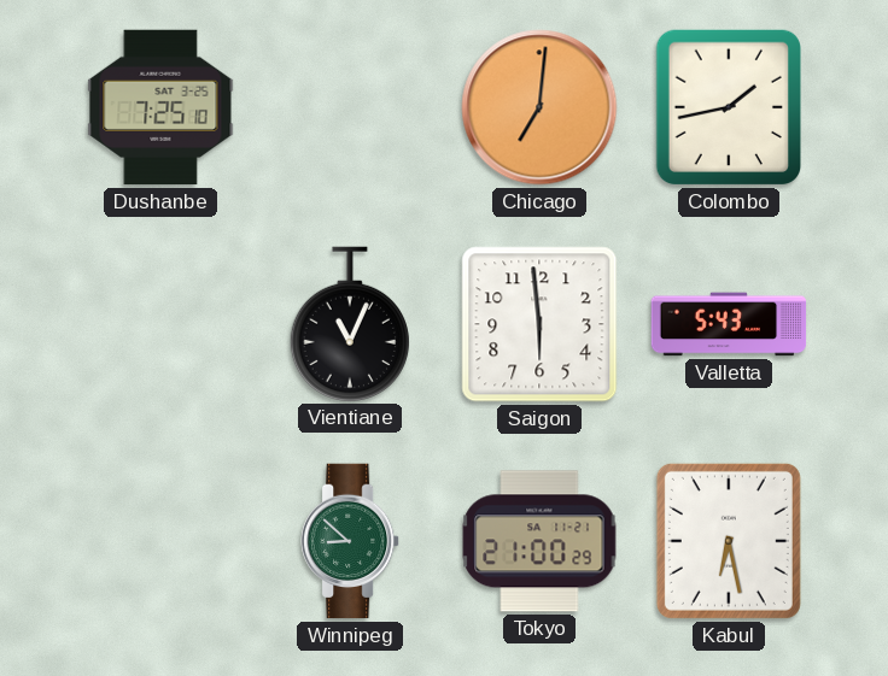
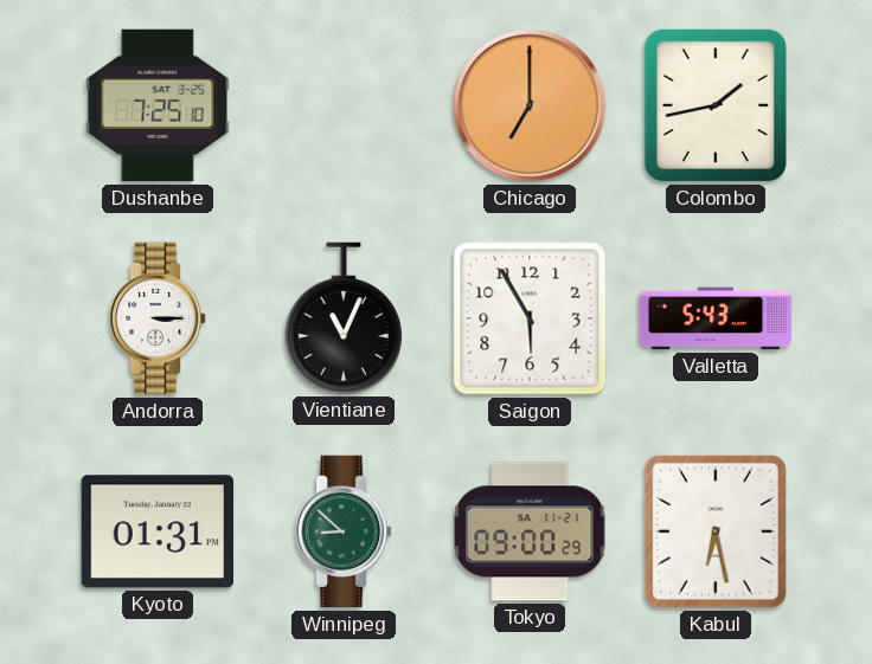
Chicago: 7:01 -> 7:00
Andorra: none -> 3:15
Saigon: 5:59 -> 5:55
Kyoto: none -> 01:31
Tokyo: 21:00 -> 09:00
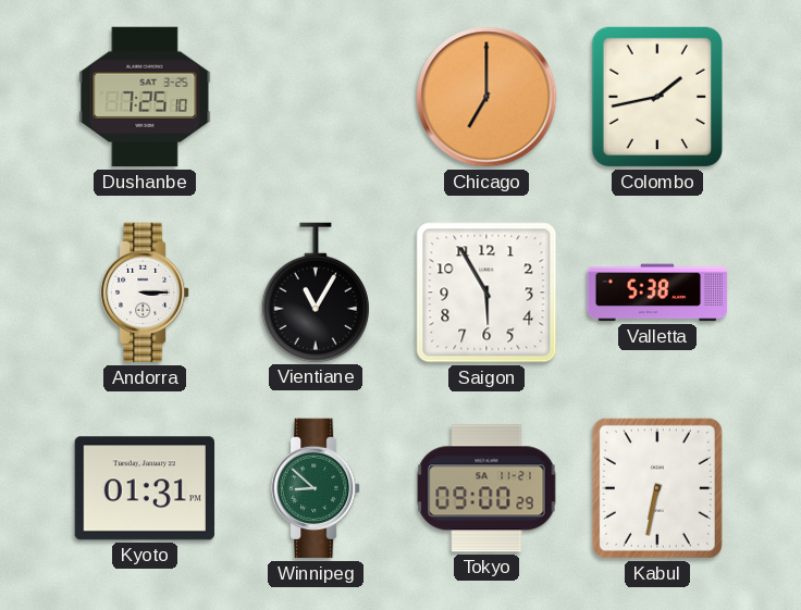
Vientiane: 11:04 -> 11:05
Valletta: 5:43 -> 5:38
Kabul: 6:28 -> 6:32
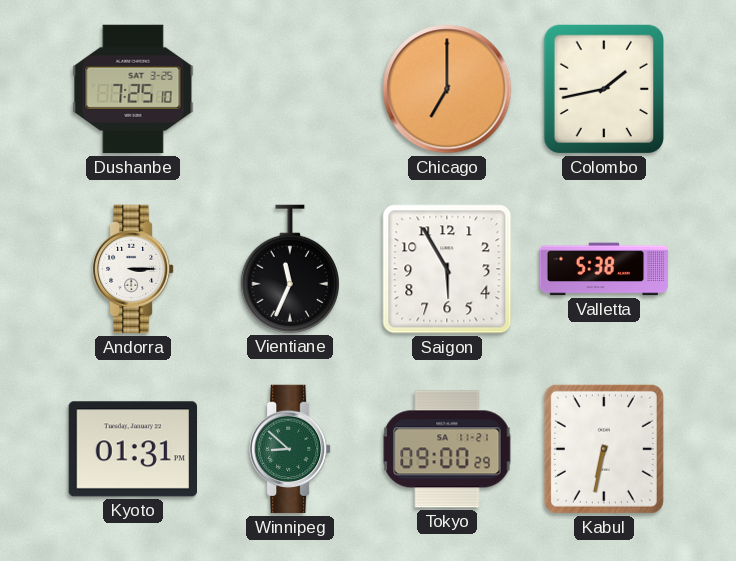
Vientiane: 11:05 -> 11:34
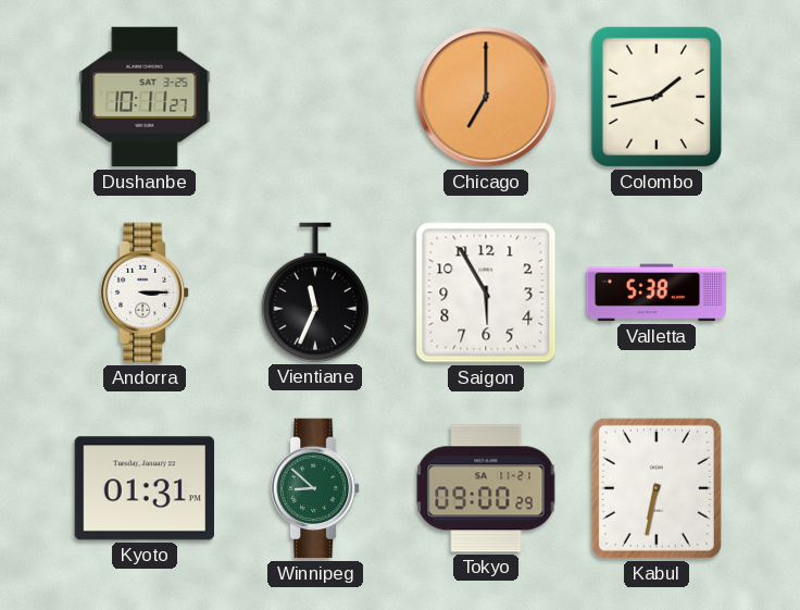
Dushanbe: 7:25 -> 10:11
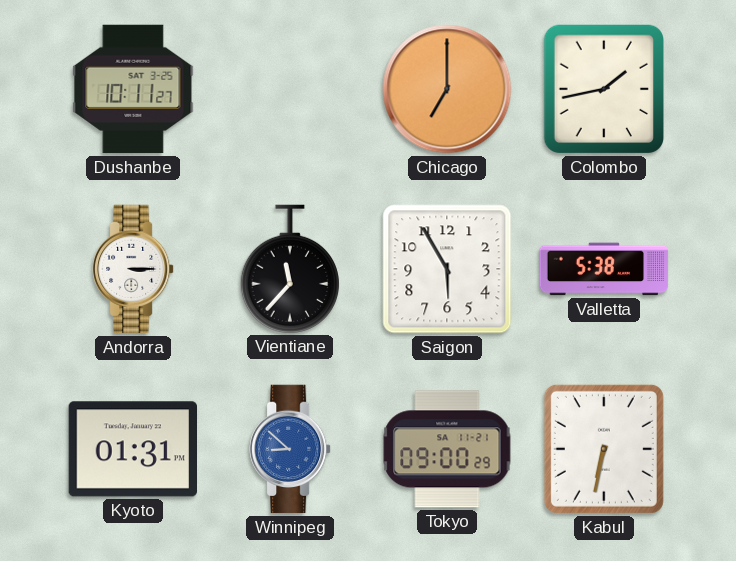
Vientiane: 11:34 -> 11:37
Winnipeg dial: green -> blue
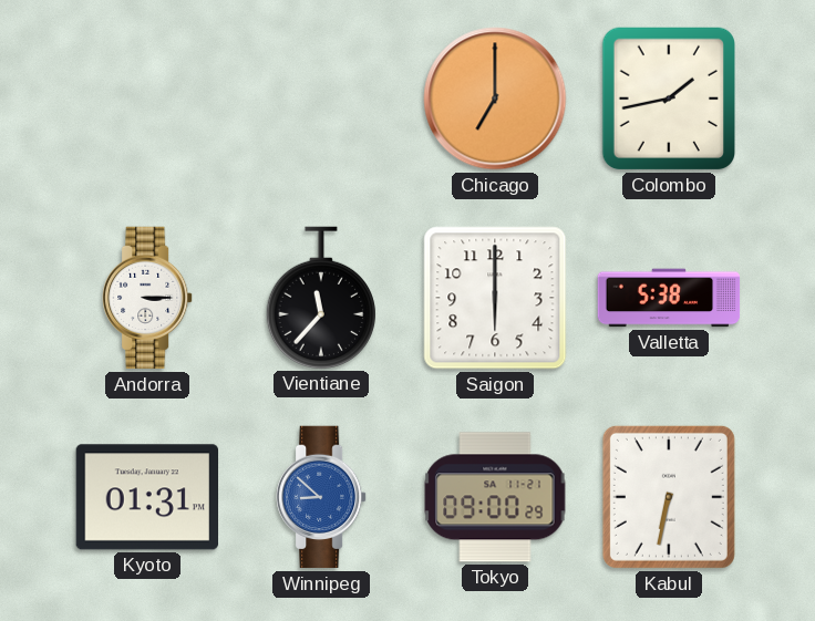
Dushanbe: 10:11 -> none
Saigon: 5:55 -> 6:00
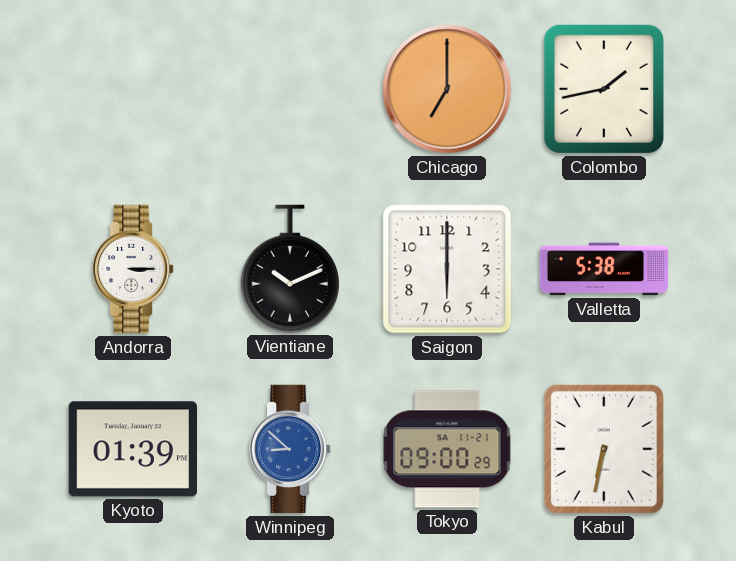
Vientiane: 11:37 -> 10:11
Kyoto: 01:31 -> 01:39
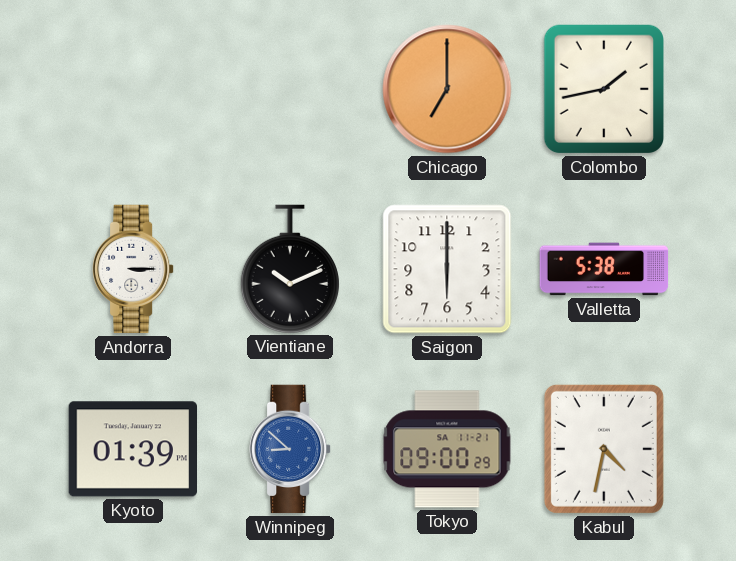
Kabul: 6:32 -> 4:32
